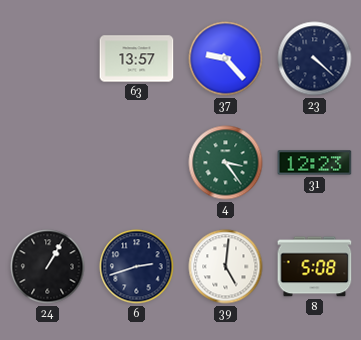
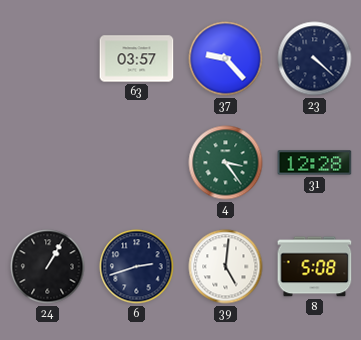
63: 13:57 -> 03:57
31: 12:23 -> 12:28
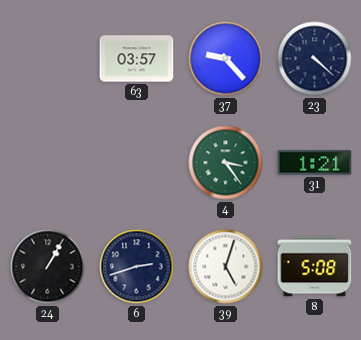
31: 12:28 -> 1:21
39: 5:01 -> 5:03
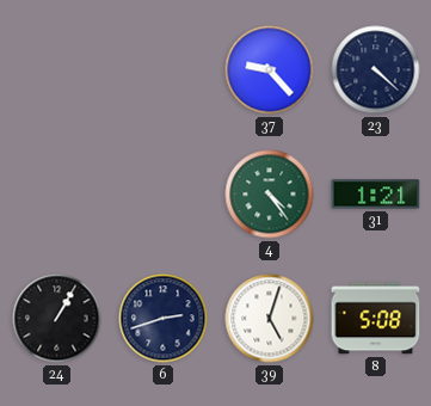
63: 03:57 -> none
4: 3:24 -> 4:24
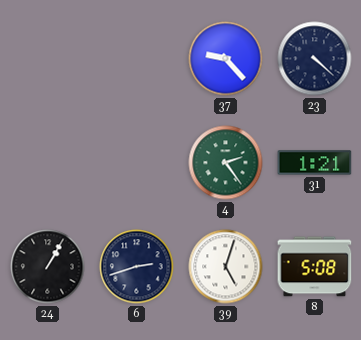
4: 4:24 -> 2:24
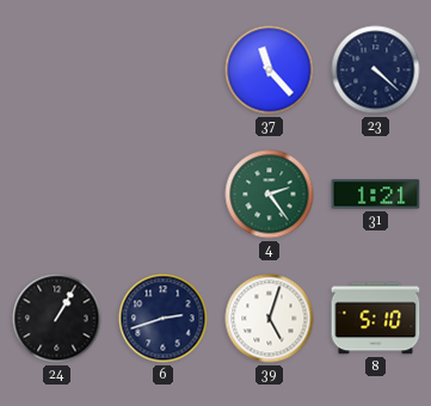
37: 9:23 -> 11:23
8: 5:08 -> 5:10
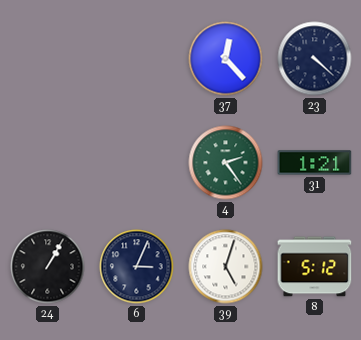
37: 11:23 -> 12:23
6: 2:42 -> 3:04
8: 5:10 -> 5:12
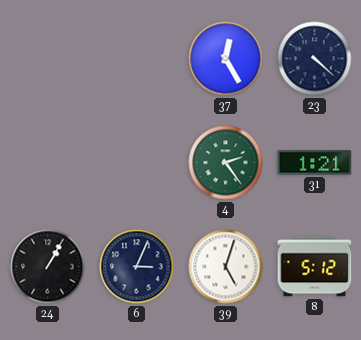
37: 12:23 -> 12:25
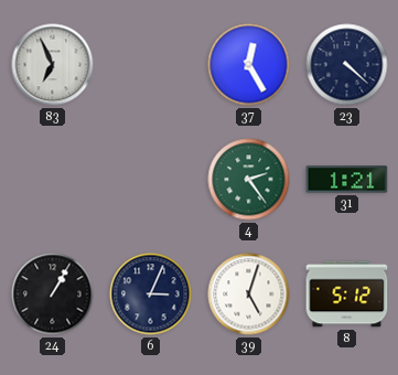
83: none -> 6:56
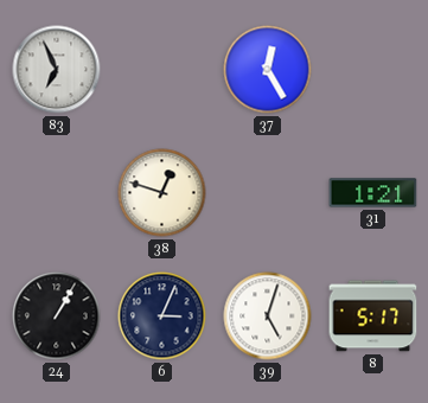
23: 4:22 -> none
38: none -> 12:48
4: 2:24 -> none
8: 5:12 -> 5:17
